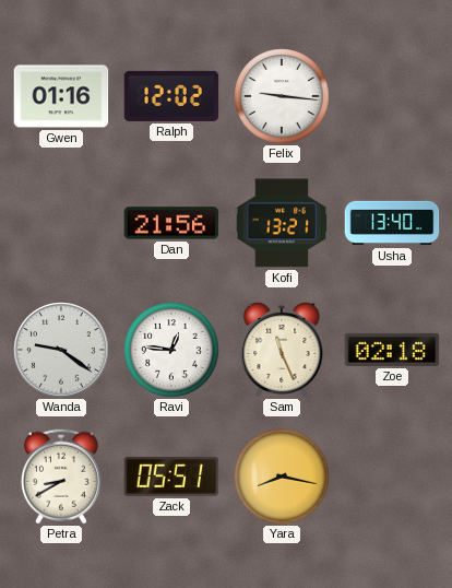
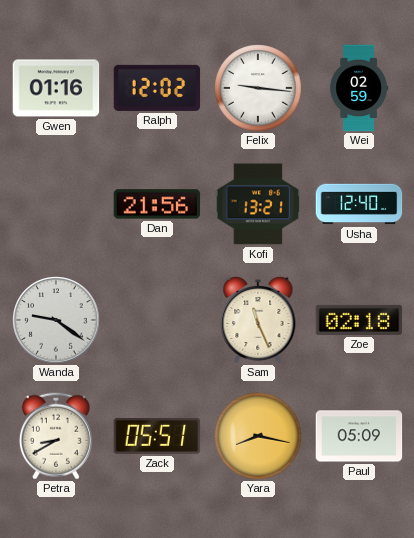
Wei: none -> 02:59
Usha: 13:40 -> 12:40
Ravi: 12:46 -> none
Paul: none -> 05:09
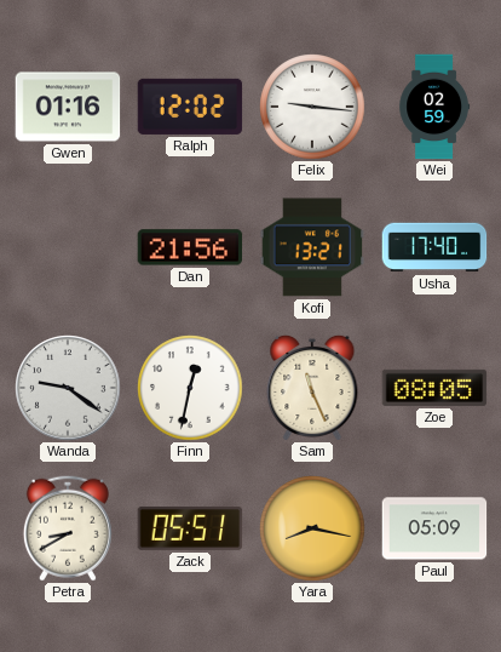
Usha: 12:40 -> 17:40
Finn: none -> 12:32
Zoe: 02:18 -> 08:05
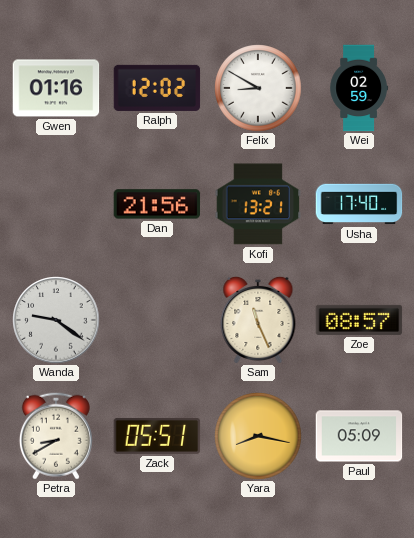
Felix: 9:16 -> 8:50
Finn: 12:32 -> none
Zoe: 08:05 -> 08:57
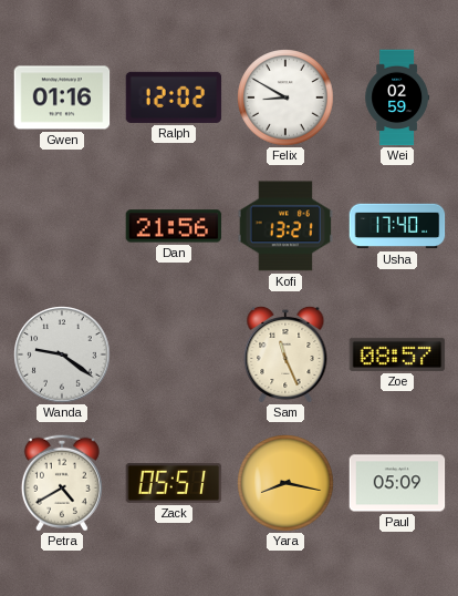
Petra: 8:40 -> 4:40
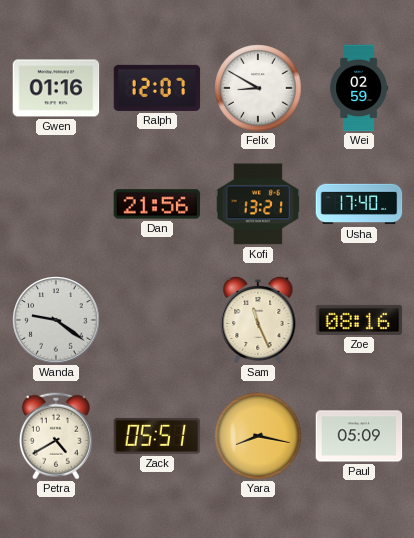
Ralph: 12:02 -> 12:07
Zoe: 08:57 -> 08:16
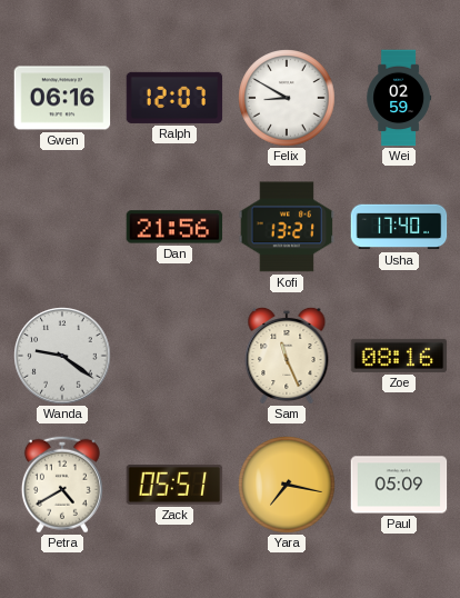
Gwen: 01:16 -> 06:16
Yara: 8:17 -> 7:17
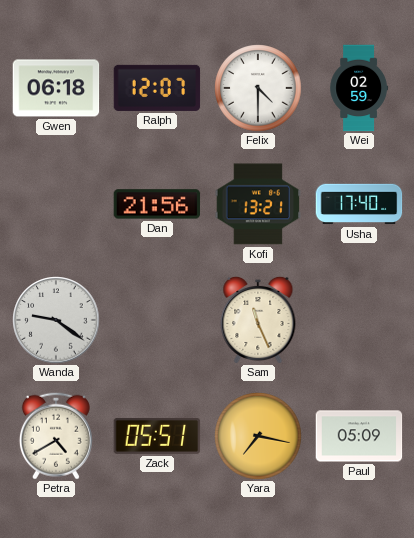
Gwen: 06:16 -> 06:18
Felix: 8:50 -> 4:30
Zoe: 08:16 -> none
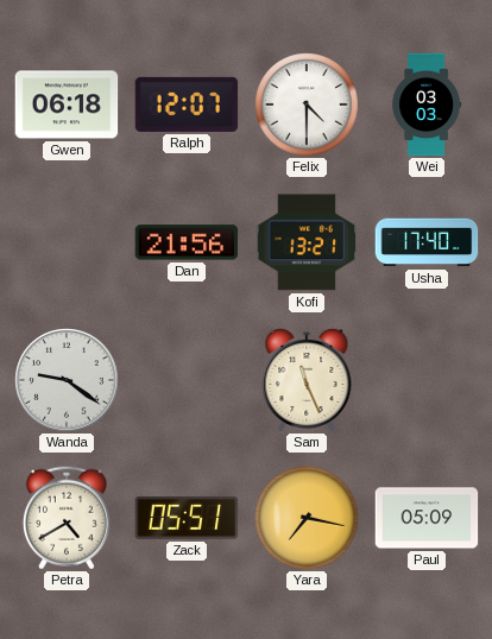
Wei: 02:59 -> 03:03
